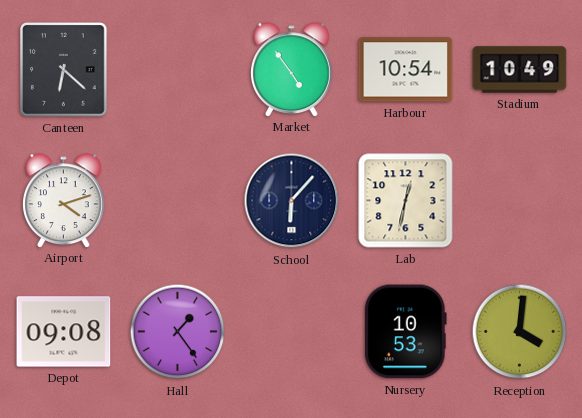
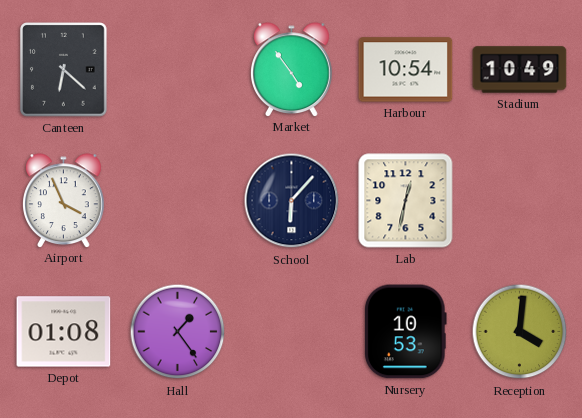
Airport: 4:12 -> 3:56
Depot: 09:08 -> 01:08
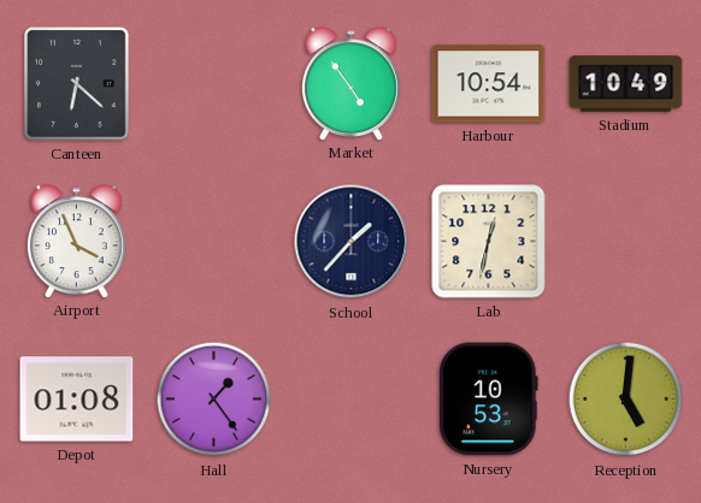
School: 6:07 -> 1:37
Reception: 4:01 -> 5:01
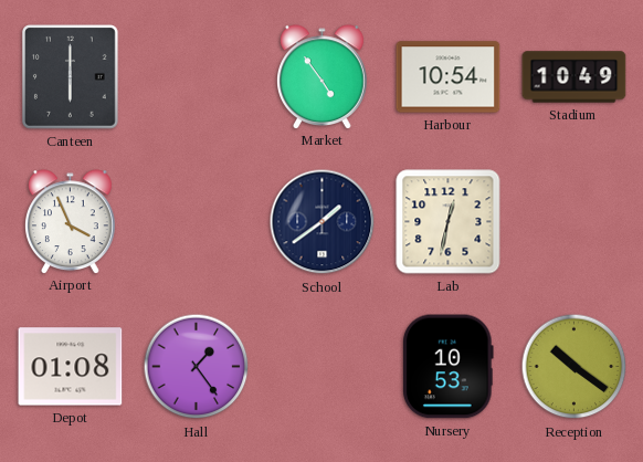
Canteen: 6:22 -> 6:00
School: 1:37 -> 1:39
Reception: 5:01 -> 10:21
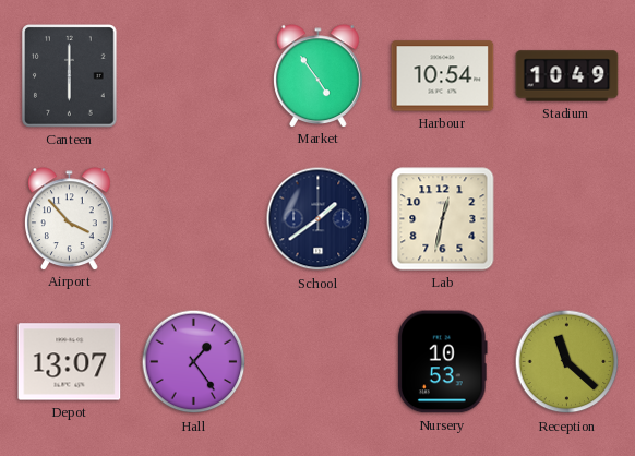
Airport: 3:56 -> 3:53
Depot: 01:08 -> 13:07
Reception: 10:21 -> 11:22
